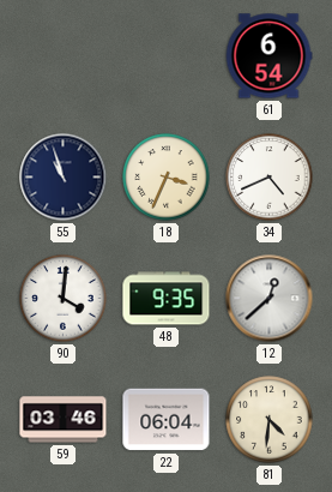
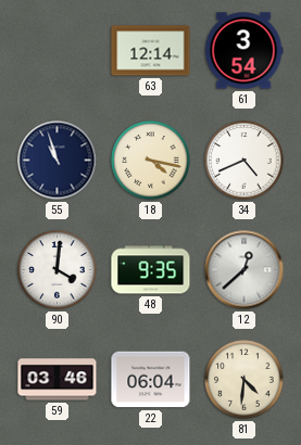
63: none -> 12:14
61: 6:54 -> 3:54
18: 3:34 -> 4:17
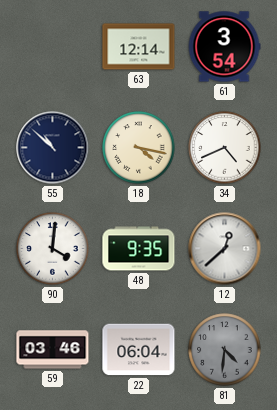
55: 10:57 -> 10:52
81 dial: cream -> grey
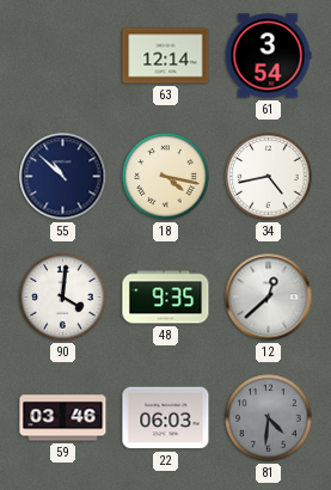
34: 4:41 -> 4:43
22: 06:04 -> 06:03
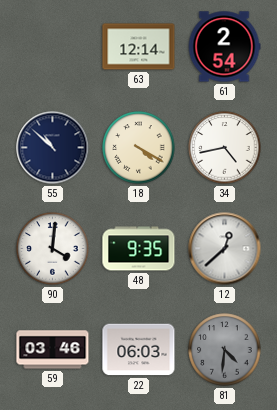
61: 3:54 -> 2:54
18: 4:17 -> 4:20
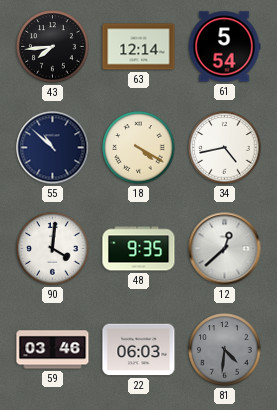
43: none -> 7:44
61: 2:54 -> 5:54
